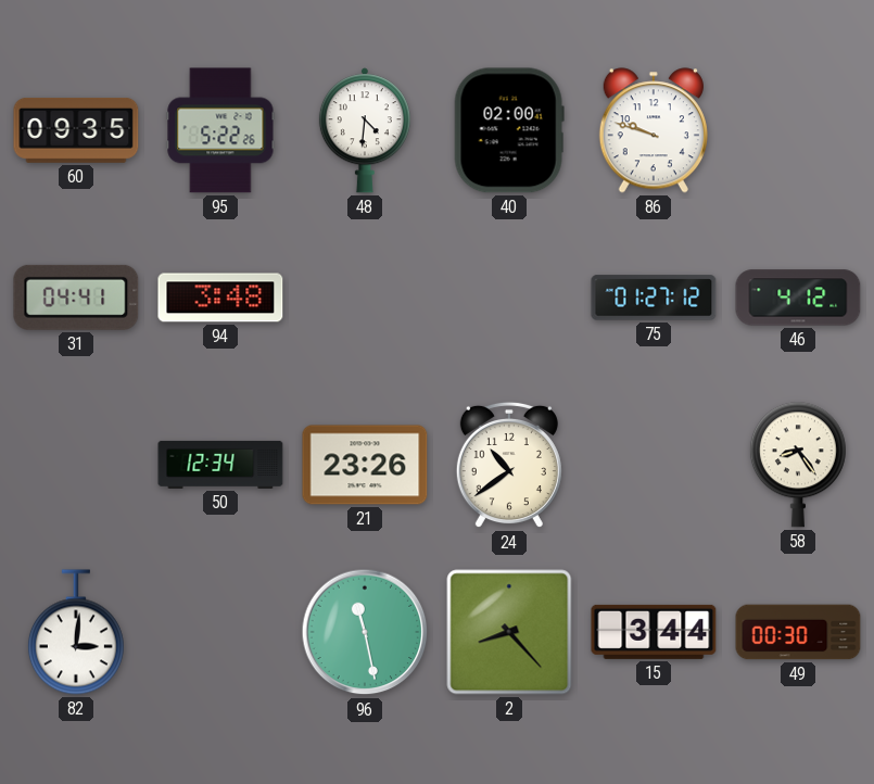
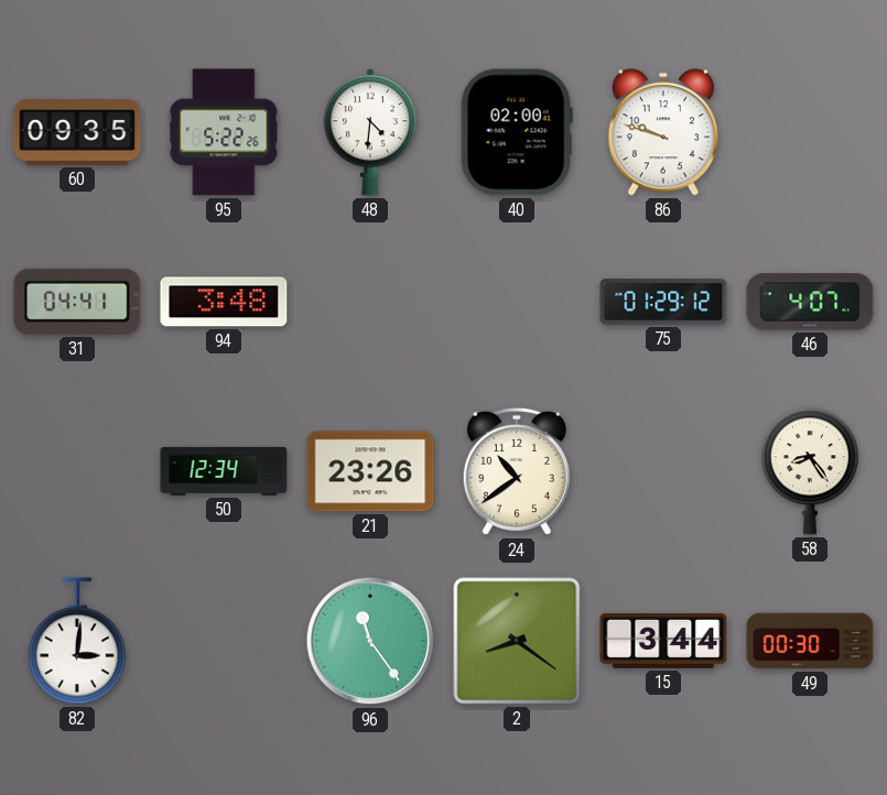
75: 01:27 -> 01:29
46: 4:12 -> 4:07
96: 11:28 -> 11:24
2: 8:23 -> 8:21
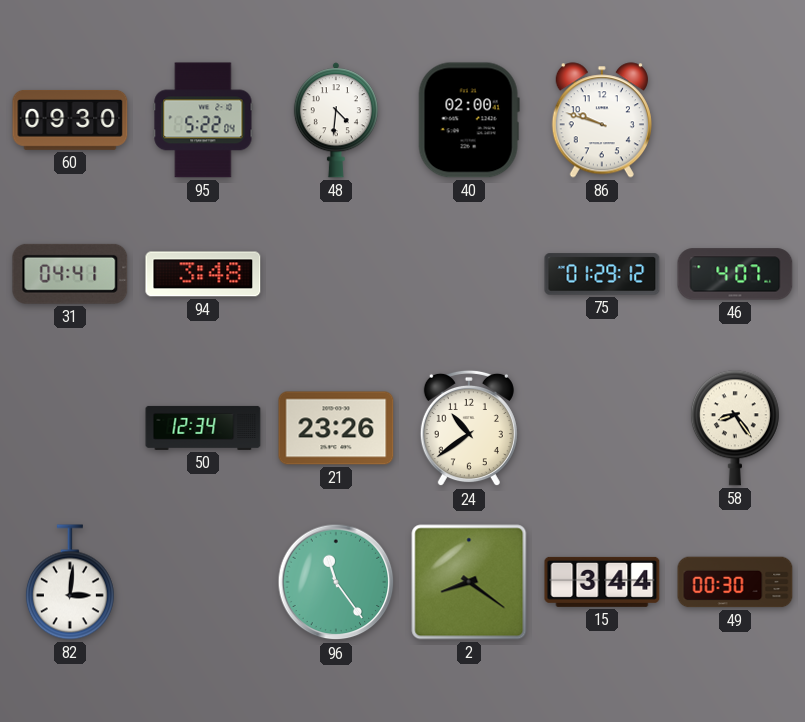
60: 09:35 -> 09:30
95: 5:22:26 -> 5:22:04
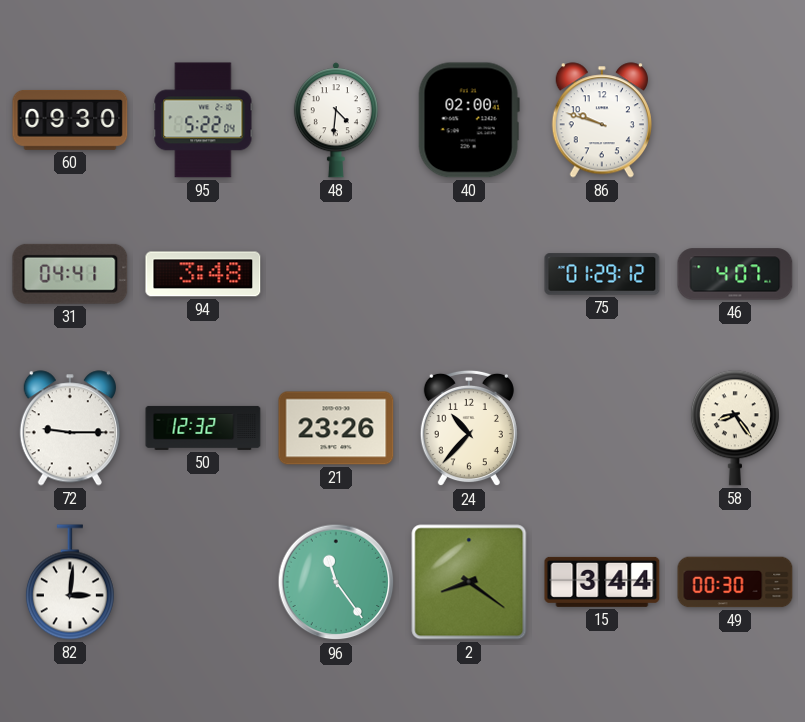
72: none -> 9:15
50: 12:34 -> 12:32
24: 10:39 -> 10:37
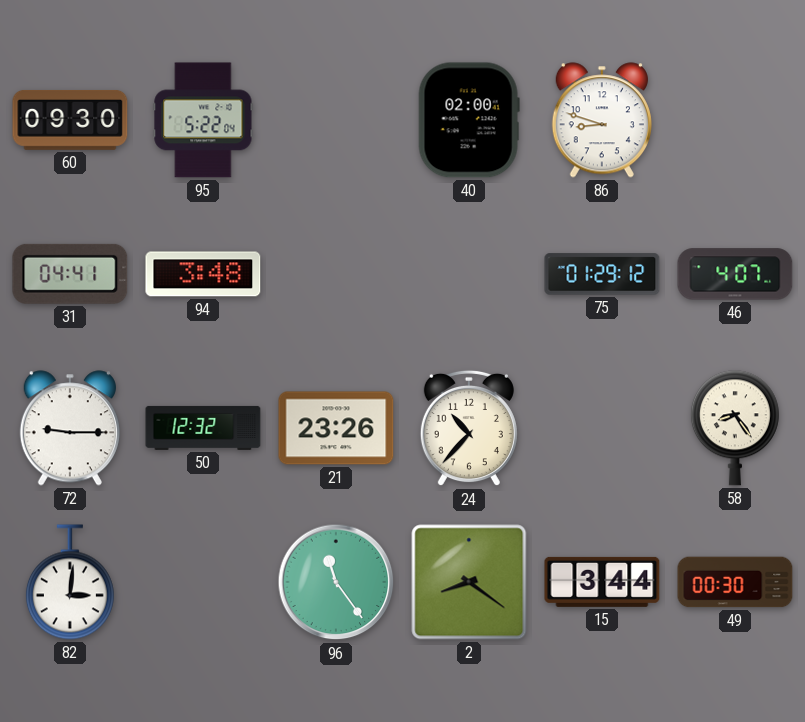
48: 4:31 -> none
86: 9:48 -> 8:48
